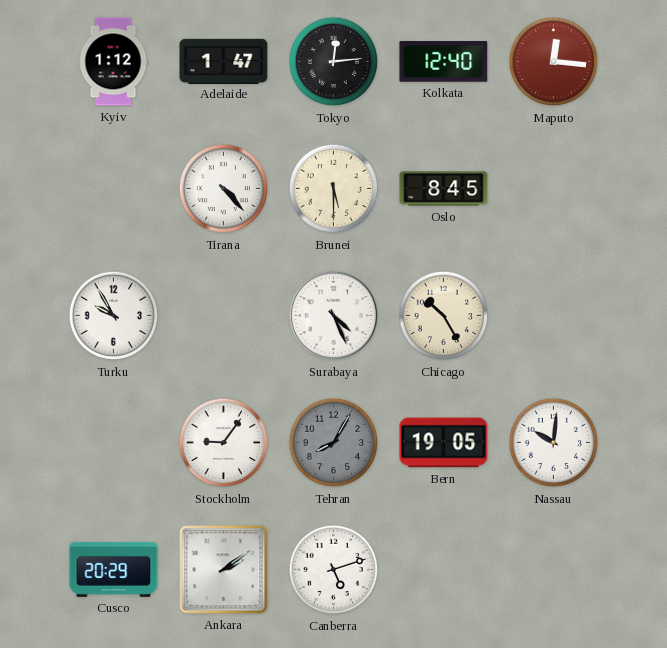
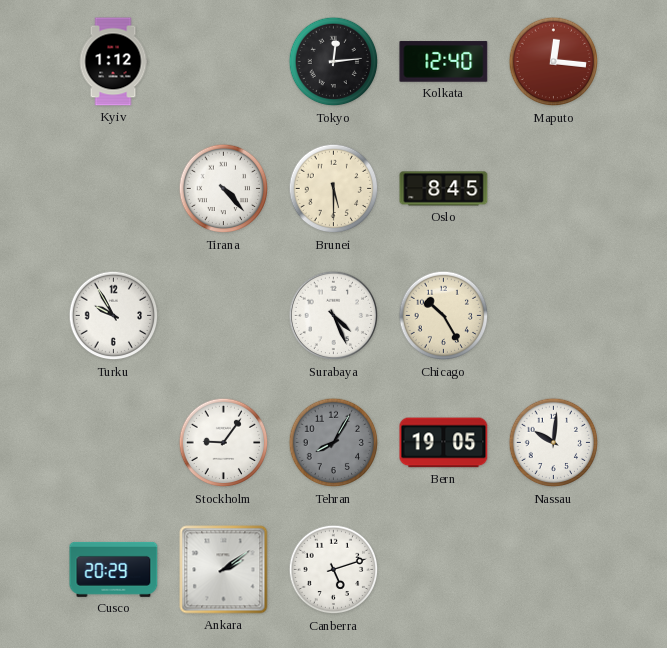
Adelaide: 1:47 -> none
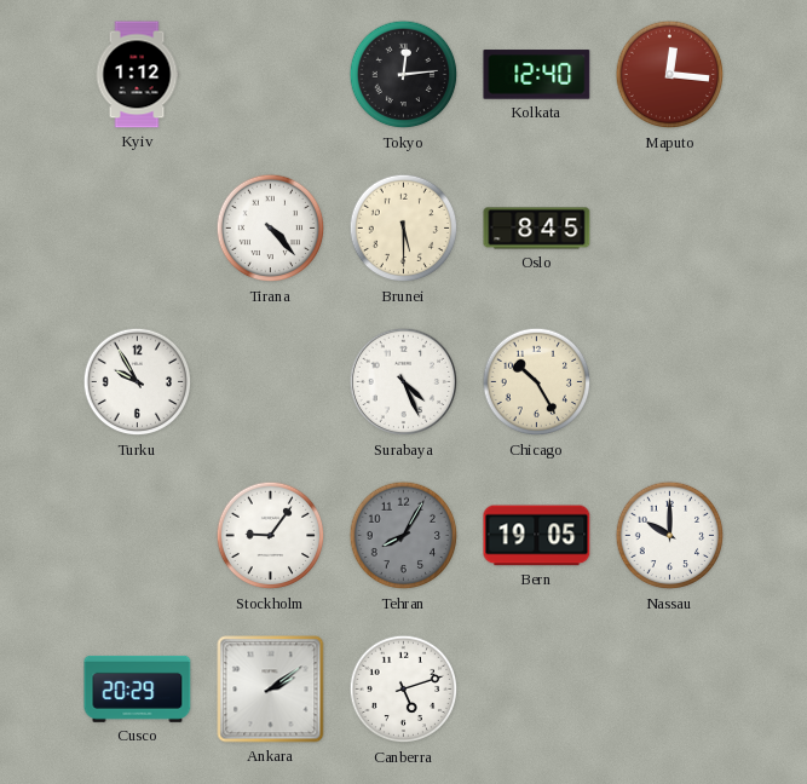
Nassau: 10:01 -> 10:00
